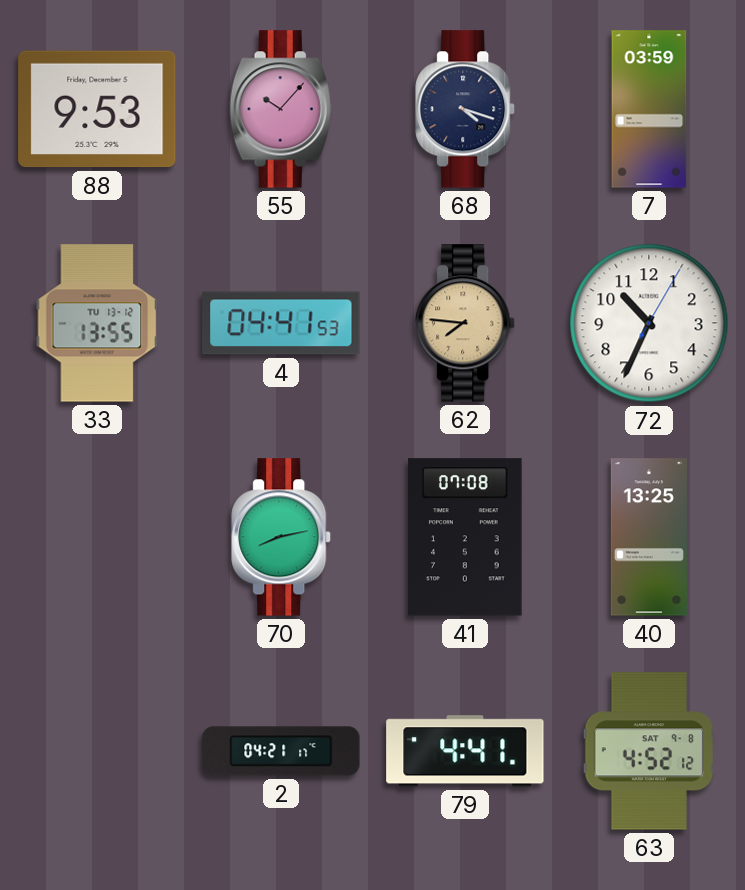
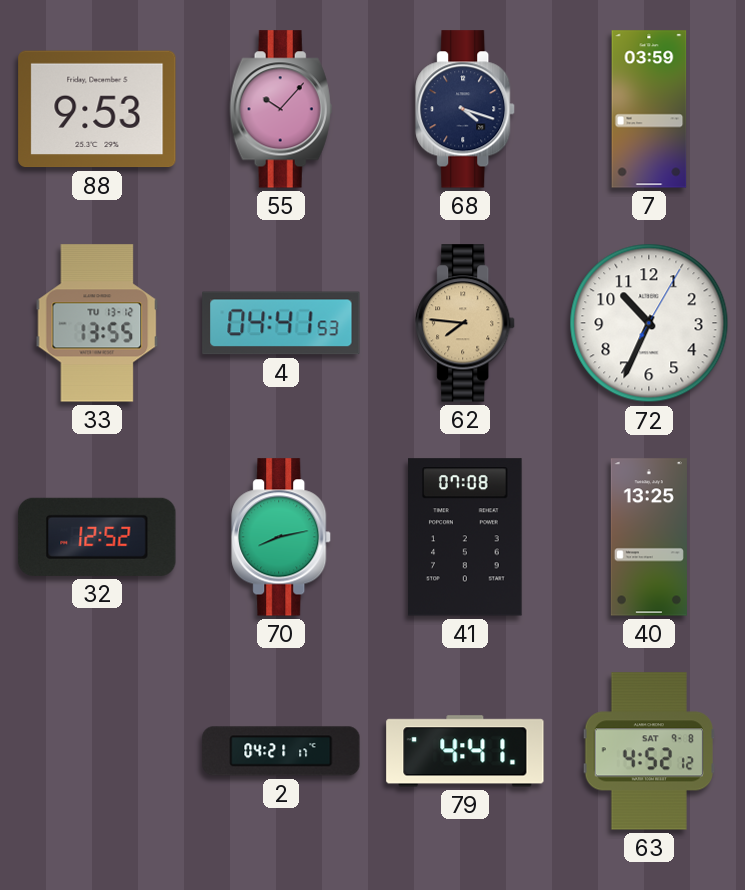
32: none -> 12:52
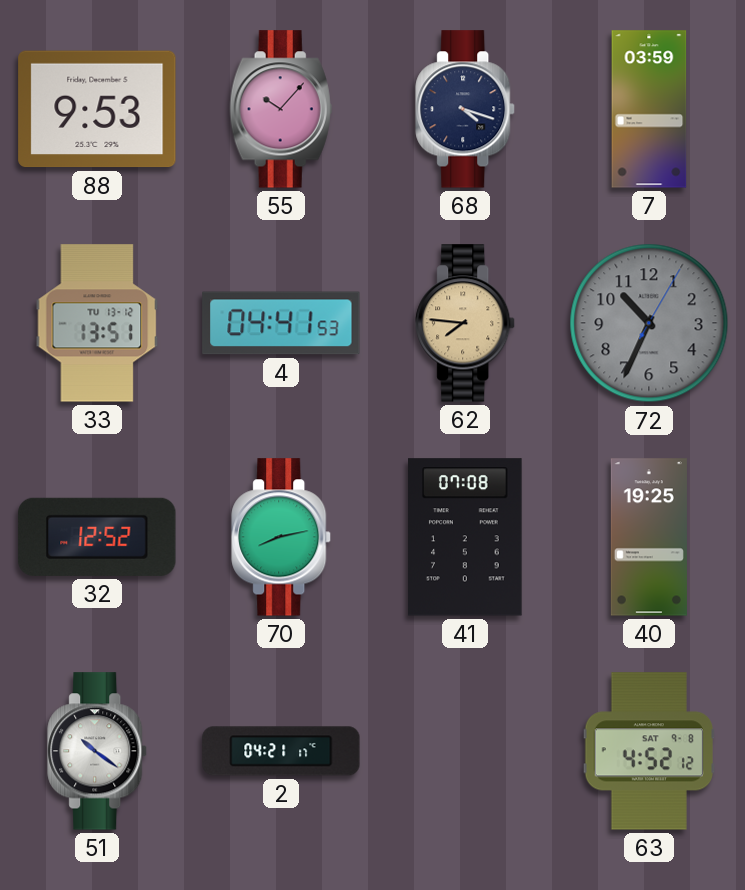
33: 13:55 -> 13:51
72 dial: white -> grey
40: 13:25 -> 19:25
51: none -> 10:21
79: 4:41 -> none
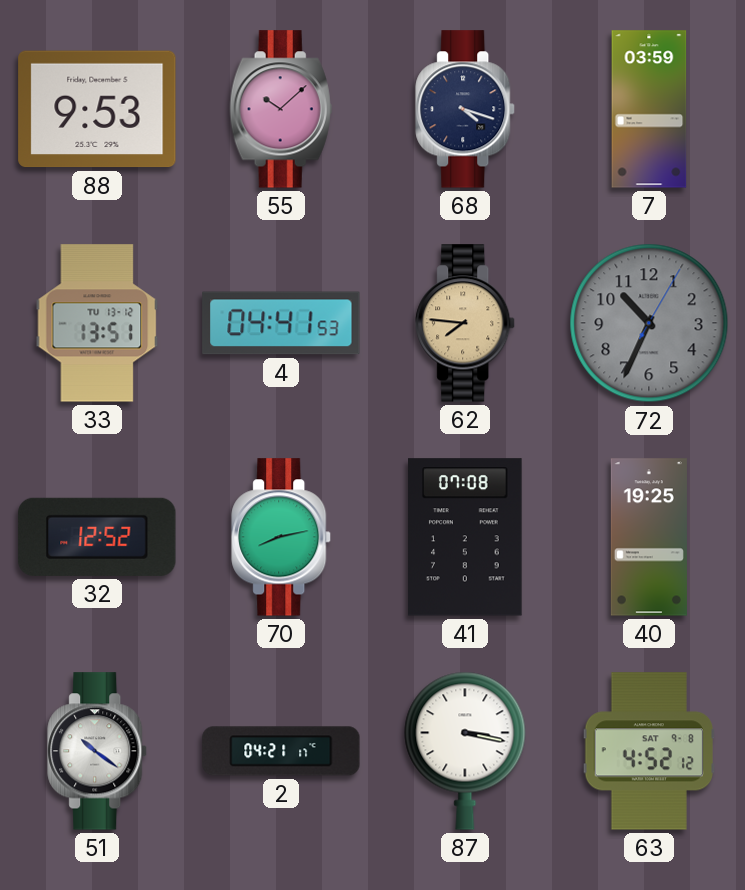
55: 10:07 -> 10:08
87: none -> 3:17
